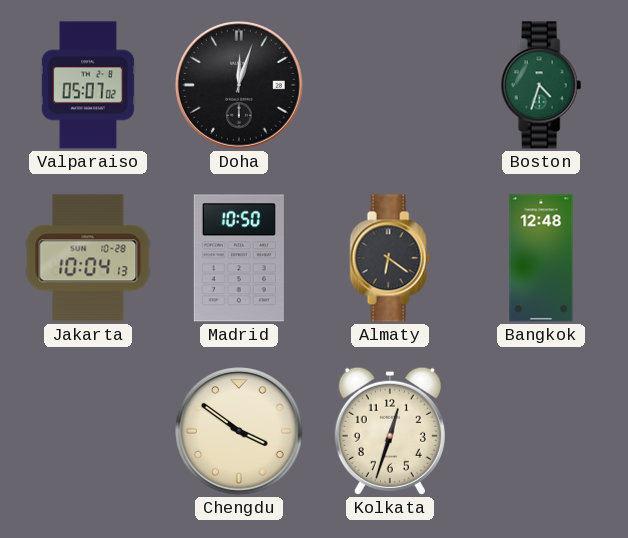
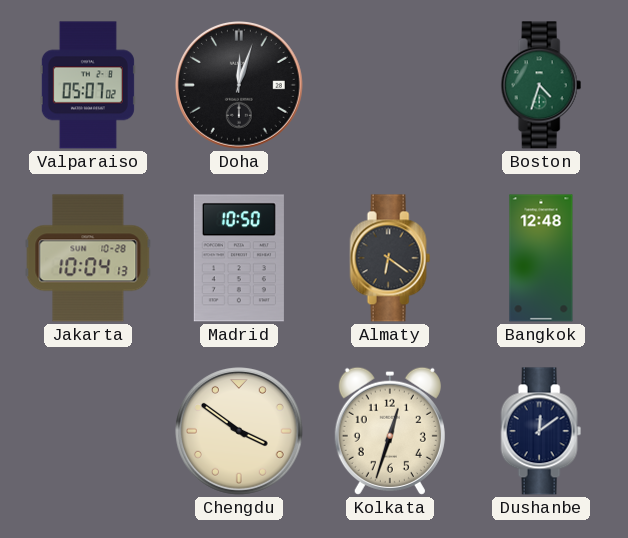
Dushanbe: none -> 12:09
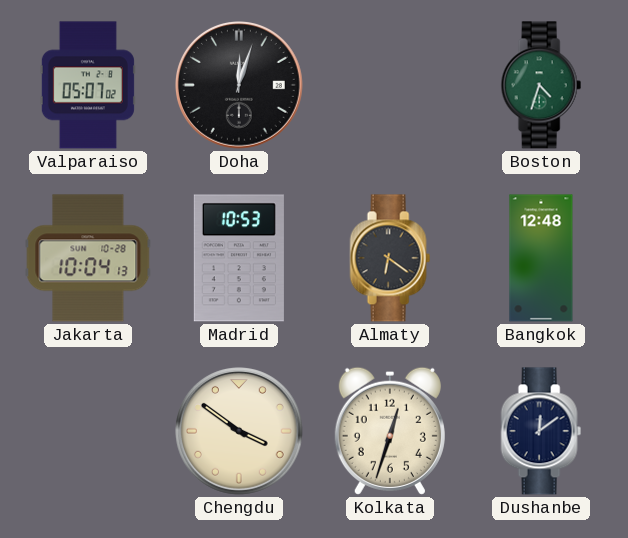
Madrid: 10:50 -> 10:53
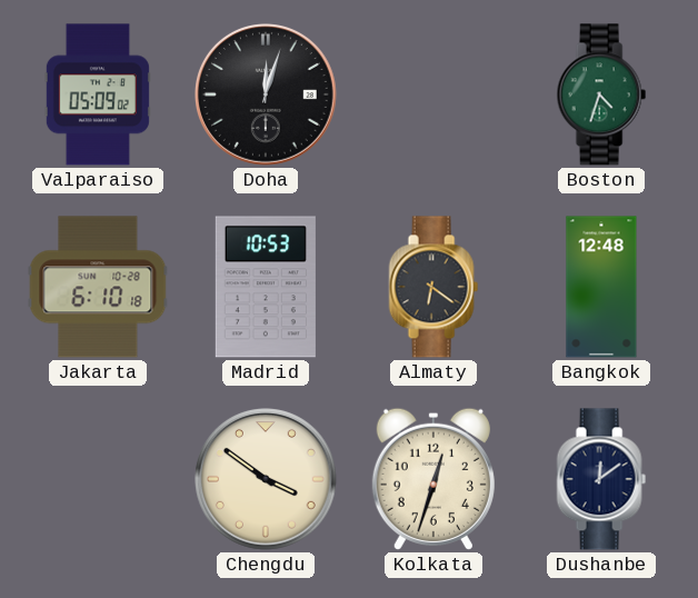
Valparaiso: 05:07 -> 05:09
Jakarta: 10:04 -> 6:10
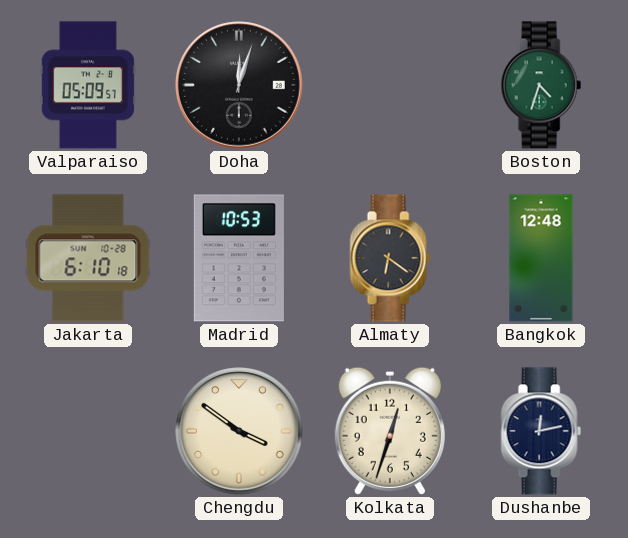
Valparaiso: 05:09:02 -> 05:09:57
Dushanbe: 12:09 -> 12:13
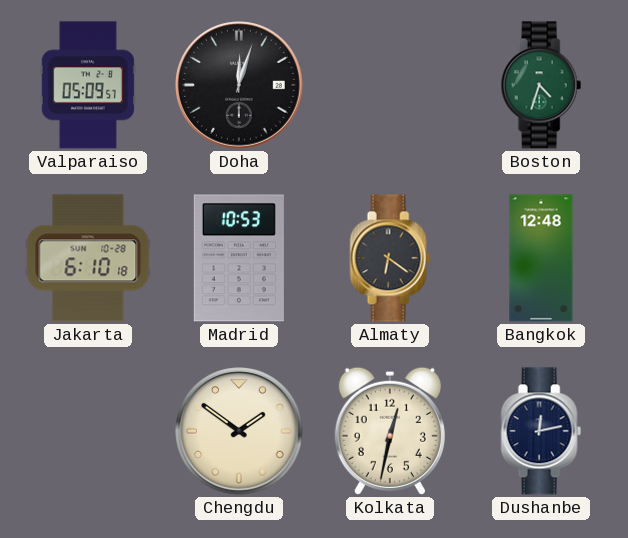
Chengdu: 3:51 -> 1:51
Kolkata: 12:33 -> 12:32
